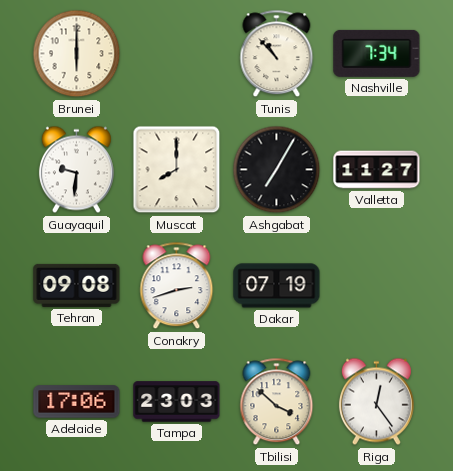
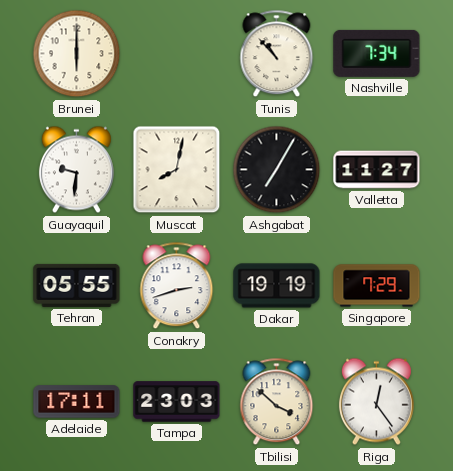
Muscat: 8:00 -> 8:02
Tehran: 09:08 -> 05:55
Dakar: 07:19 -> 19:19
Singapore: none -> 7:29
Adelaide: 17:06 -> 17:11
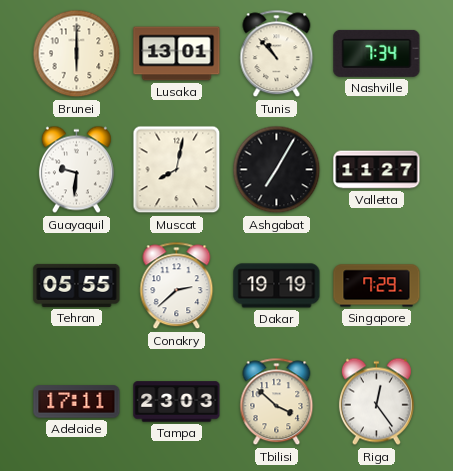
Lusaka: none -> 13:01
Conakry: 2:42 -> 2:38
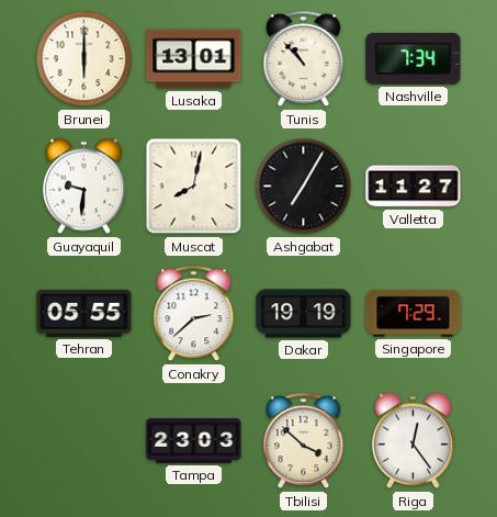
Adelaide: 17:11 -> none
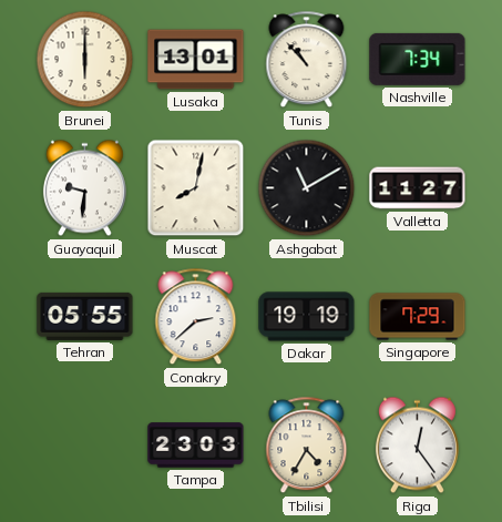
Ashgabat: 7:05 -> 11:10
Tbilisi: 3:52 -> 4:35
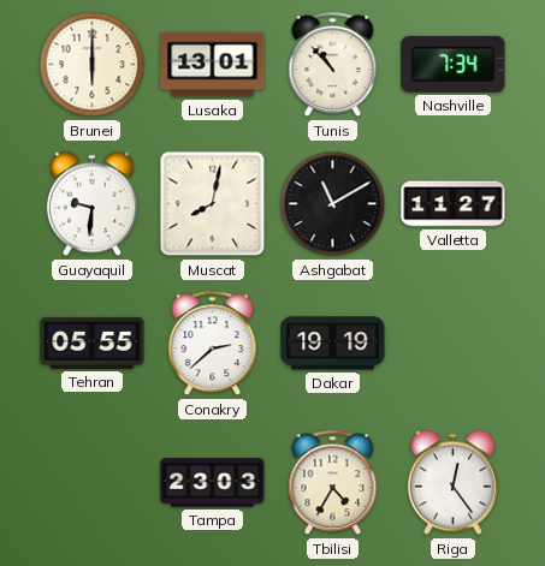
Singapore: 7:29 -> none
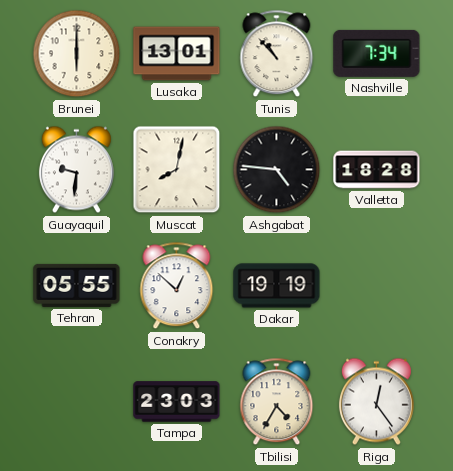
Ashgabat: 11:10 -> 4:46
Valletta: 11:27 -> 18:28
Conakry: 2:38 -> 12:52
